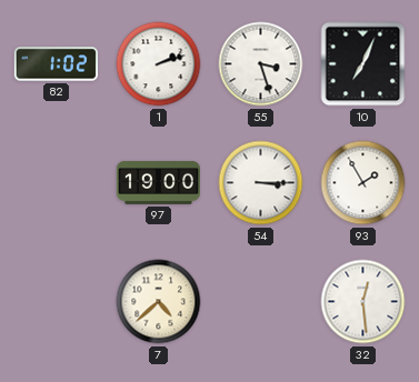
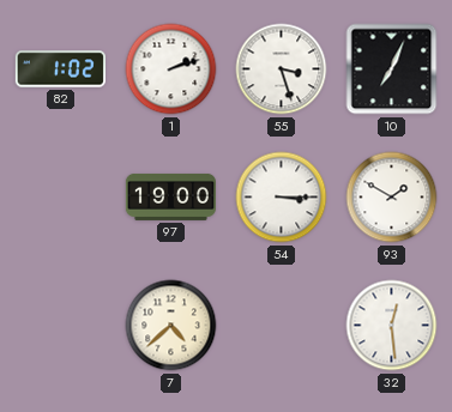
93: 1:55 -> 1:50
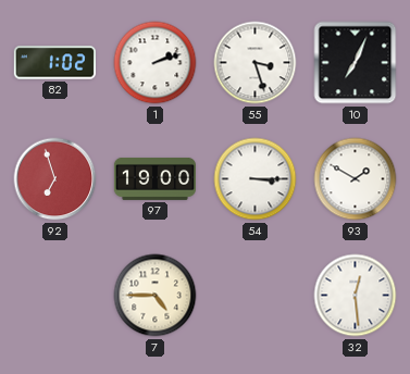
92: none -> 6:57
7: 4:38 -> 4:45
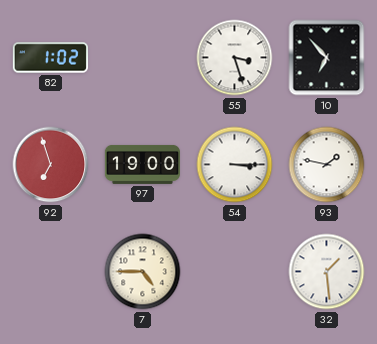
1: 2:12 -> none
10: 7:04 -> 6:53
93: 1:50 -> 1:47
32: 12:29 -> 1:29
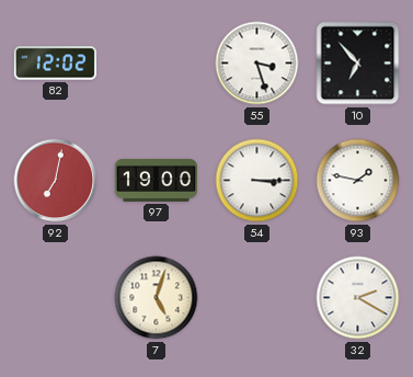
82: 1:02 -> 12:02
92: 6:57 -> 7:02
7: 4:45 -> 5:03
32: 1:29 -> 2:20
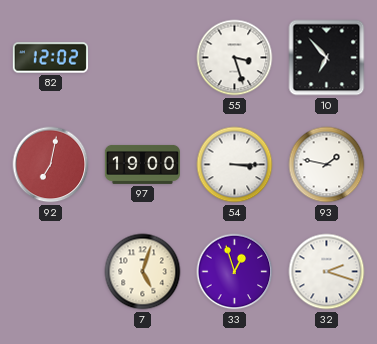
33: none -> 12:57
32: 2:20 -> 2:18
